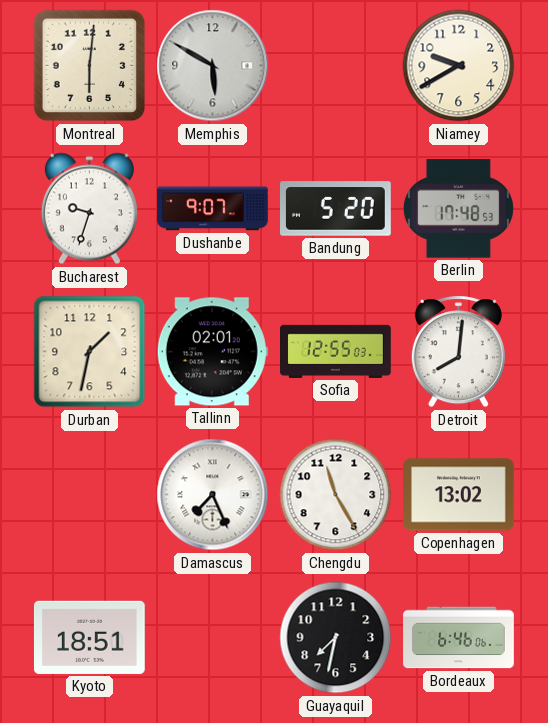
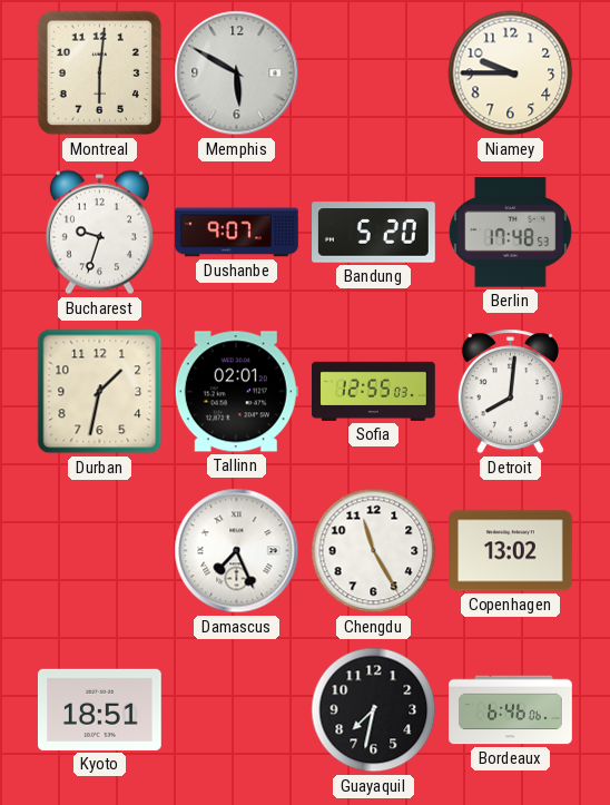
Niamey: 9:40 -> 9:45
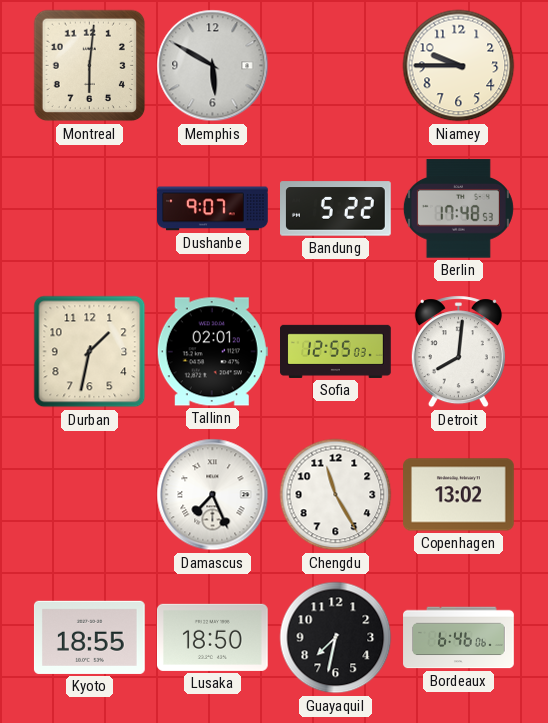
Bucharest: 9:33 -> none
Bandung: 5:20 -> 5:22
Kyoto: 18:51 -> 18:55
Lusaka: none -> 18:50
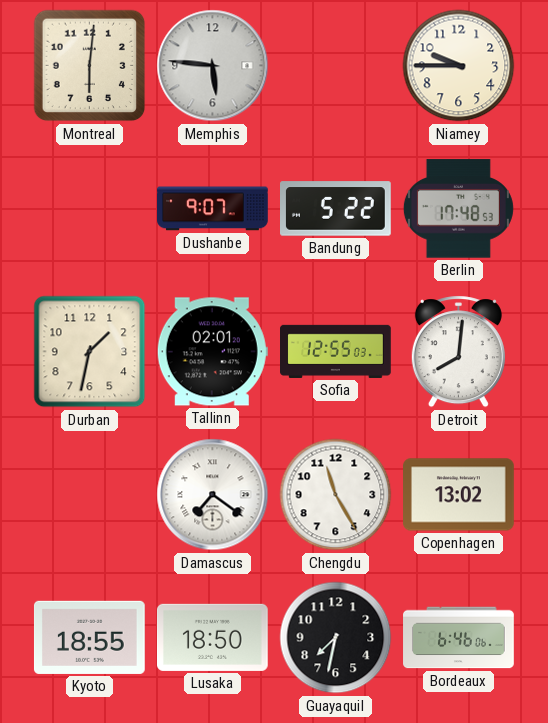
Memphis: 5:50 -> 5:46
Damascus: 7:26 -> 7:21
